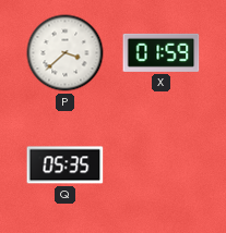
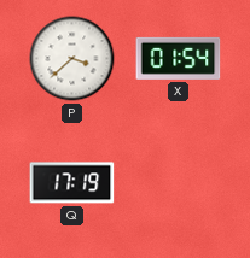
X: 01:59 -> 01:54
Q: 05:35 -> 17:19
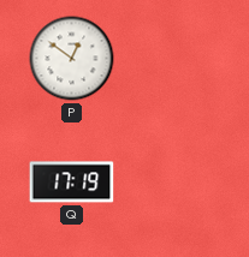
P: 3:38 -> 12:51
X: 01:54 -> none
